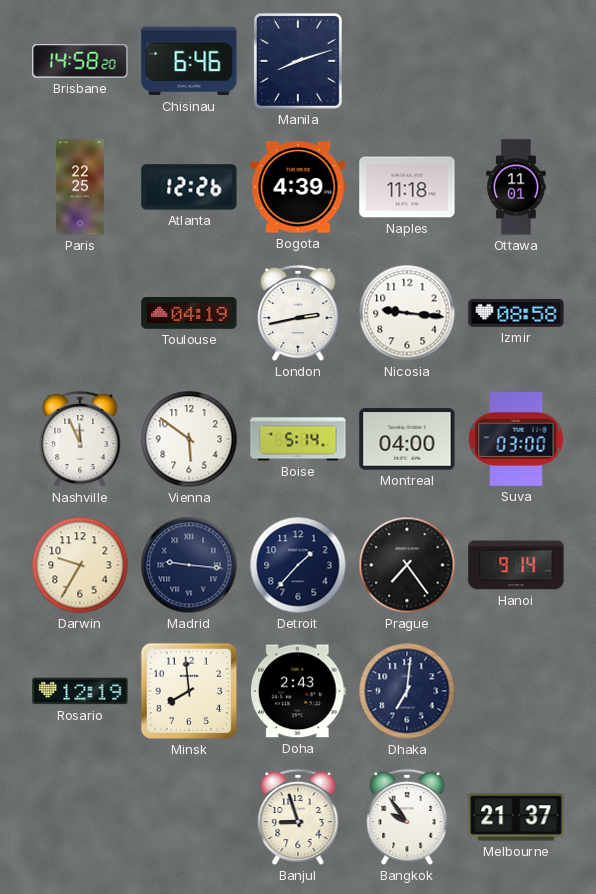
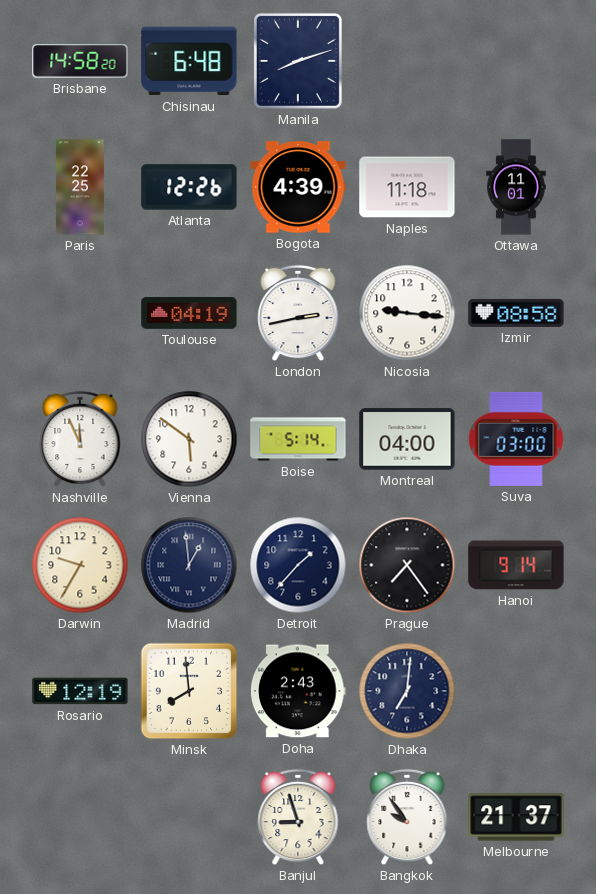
Chisinau: 6:46 -> 6:48
Madrid: 9:16 -> 12:59
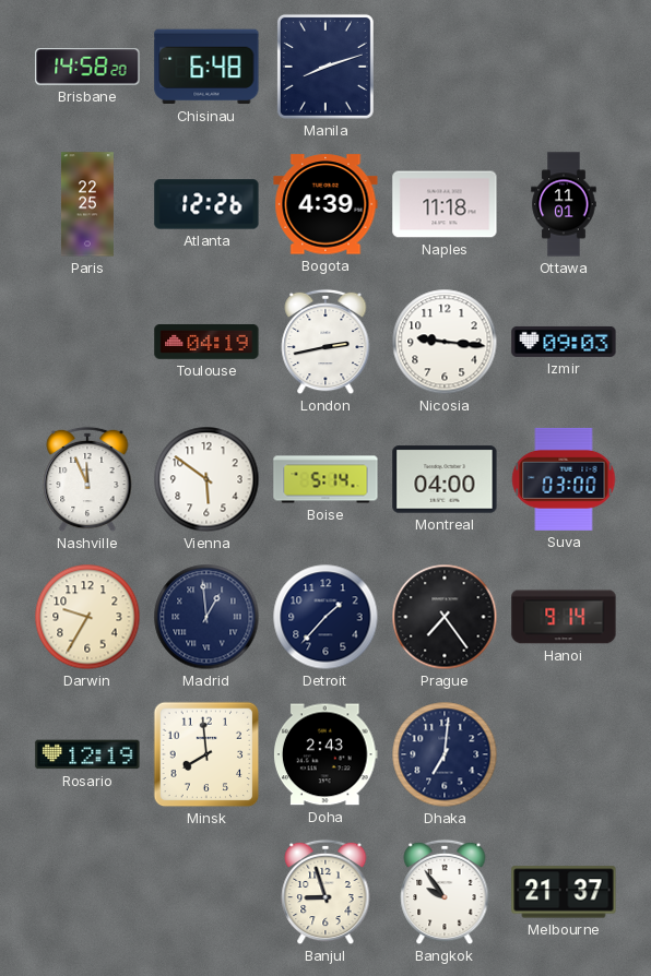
Izmir: 08:58 -> 09:03
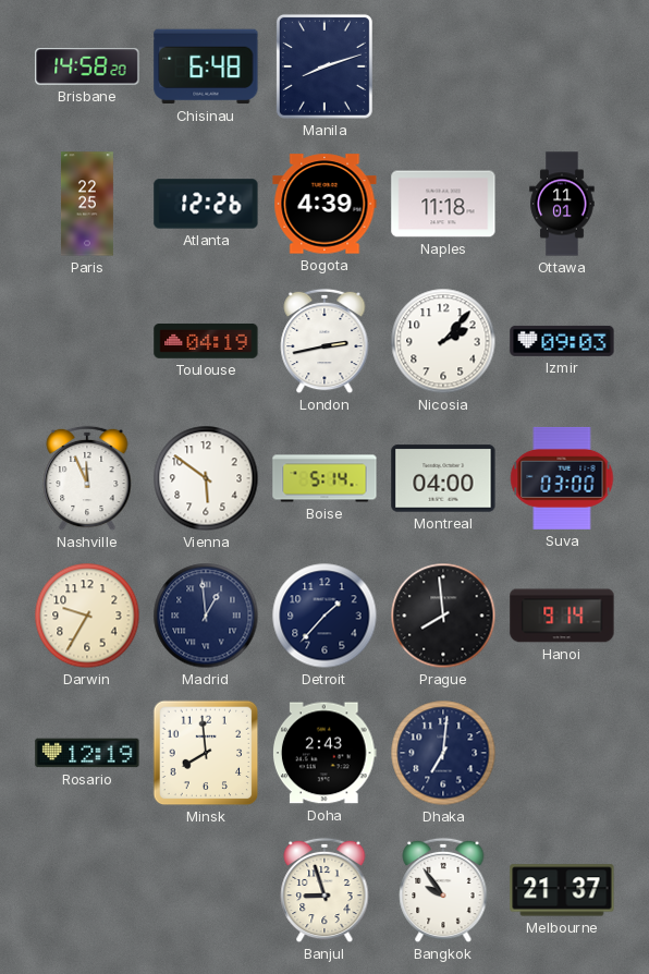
Nicosia: 9:16 -> 2:07
Prague: 7:24 -> 7:59
